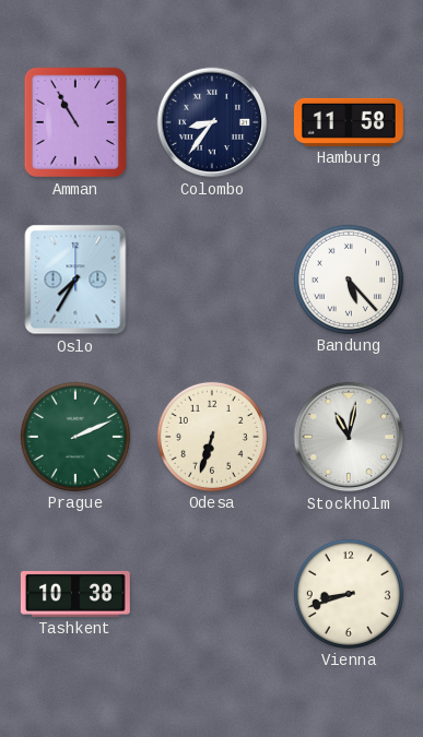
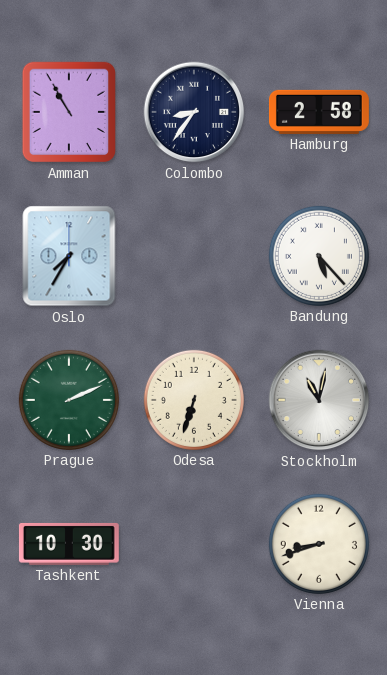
Hamburg: 11:58 -> 2:58
Tashkent: 10:38 -> 10:30
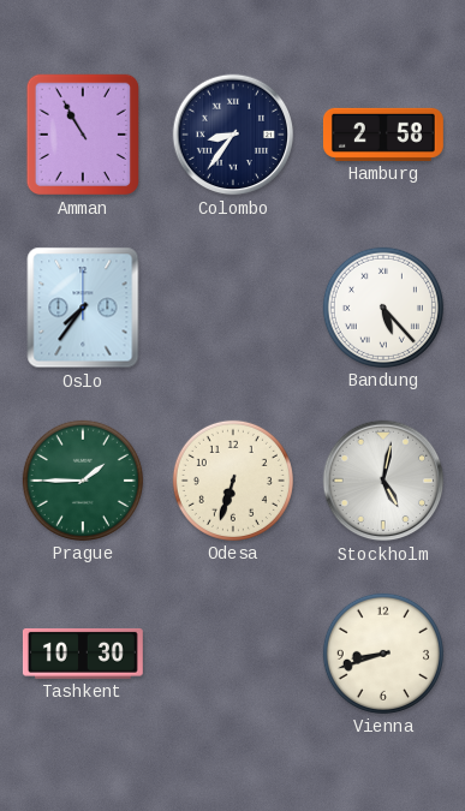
Oslo: 7:35 -> 7:36
Prague: 2:11 -> 1:45
Stockholm: 11:02 -> 5:02
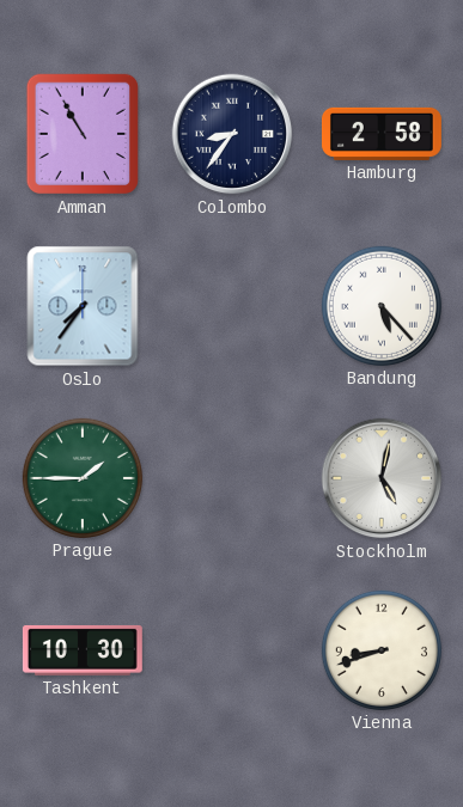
Odesa: 6:33 -> none
